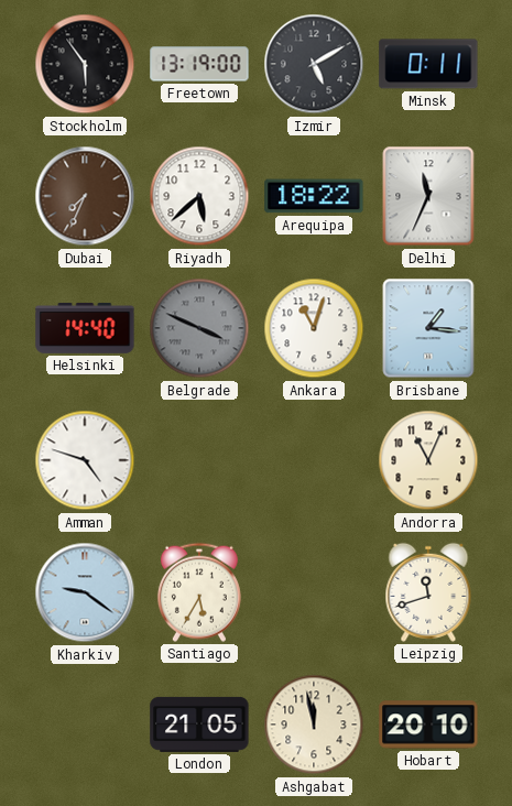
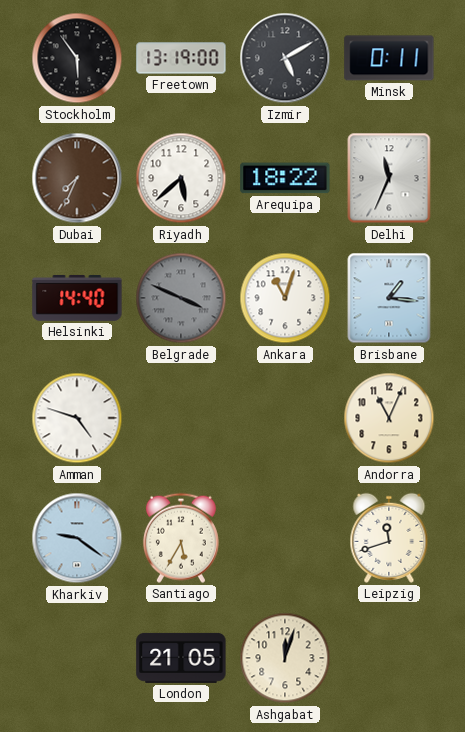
Ashgabat: 11:58 -> 12:03
Hobart: 20:10 -> none
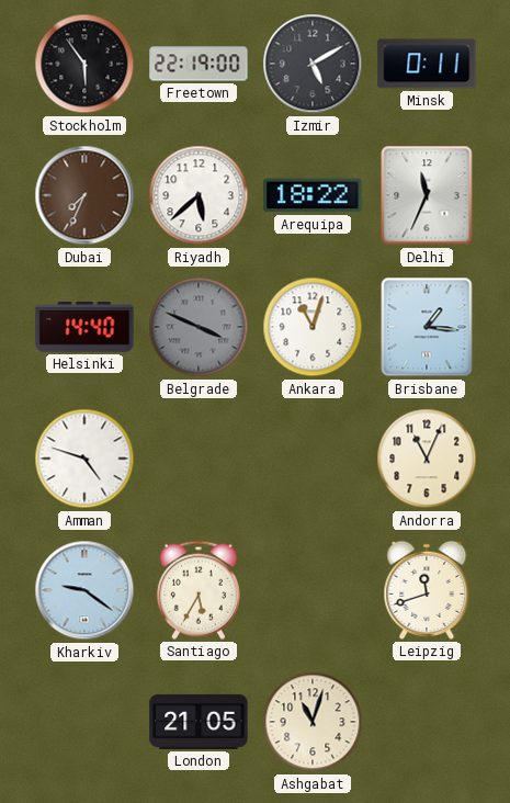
Freetown: 13:19 -> 22:19
Ashgabat: 12:03 -> 11:03
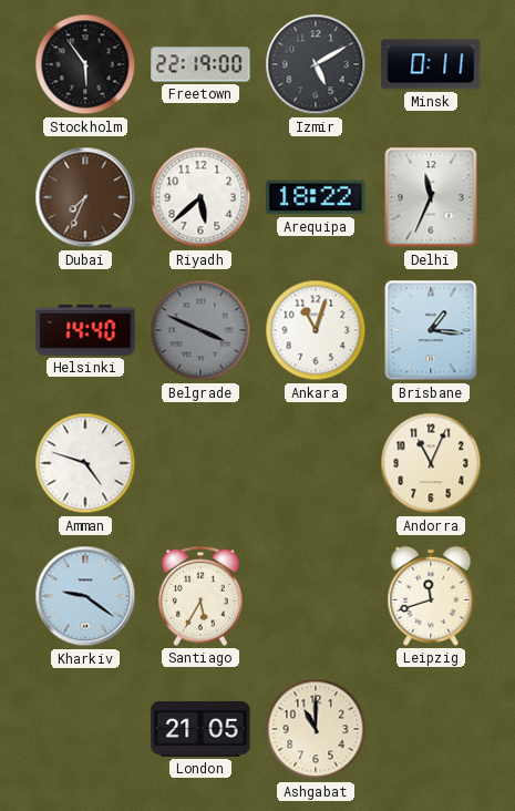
Ashgabat: 11:03 -> 11:00
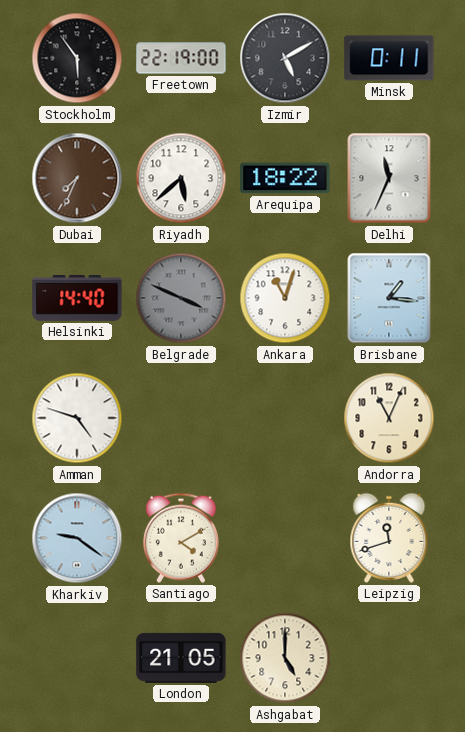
Santiago: 5:35 -> 4:10
Ashgabat: 11:00 -> 5:00
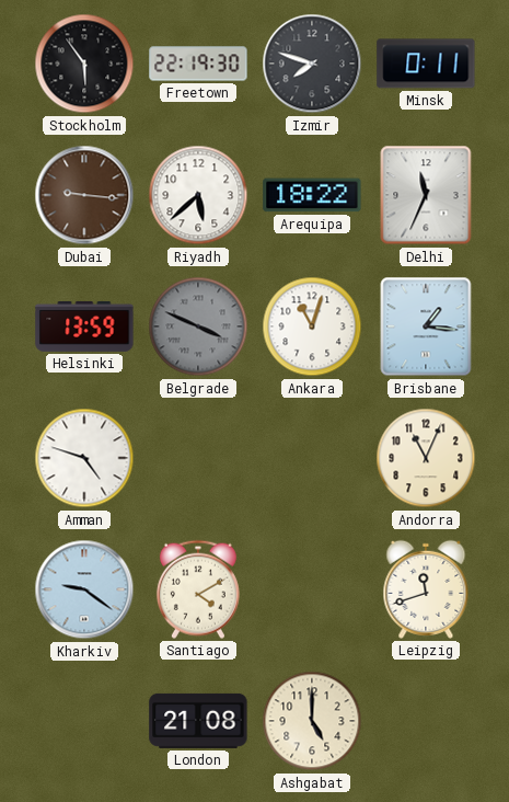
Freetown: 22:19:00 -> 22:19:30
Izmir: 5:10 -> 7:48
Dubai: 7:34 -> 9:16
Helsinki: 14:40 -> 13:59
London: 21:05 -> 21:08
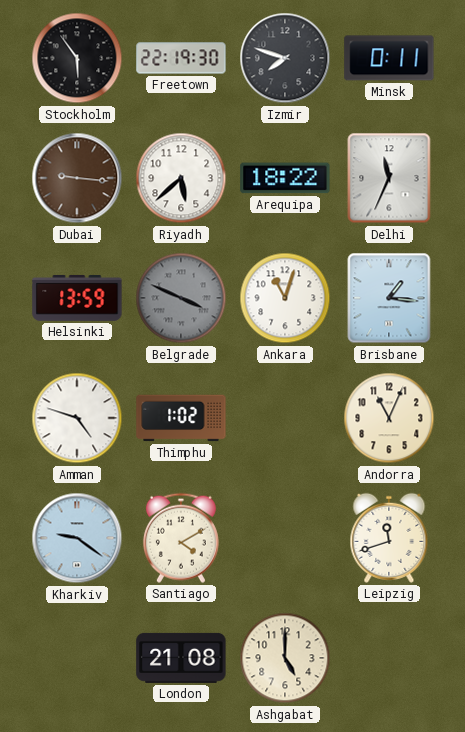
Thimphu: none -> 1:02
